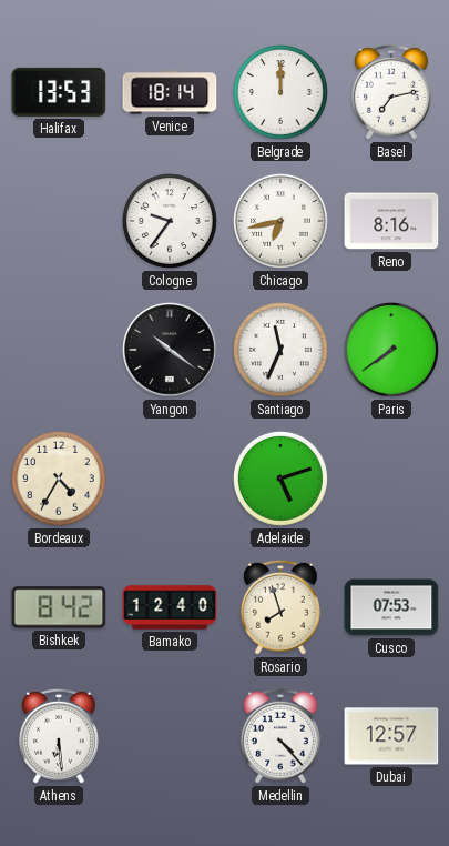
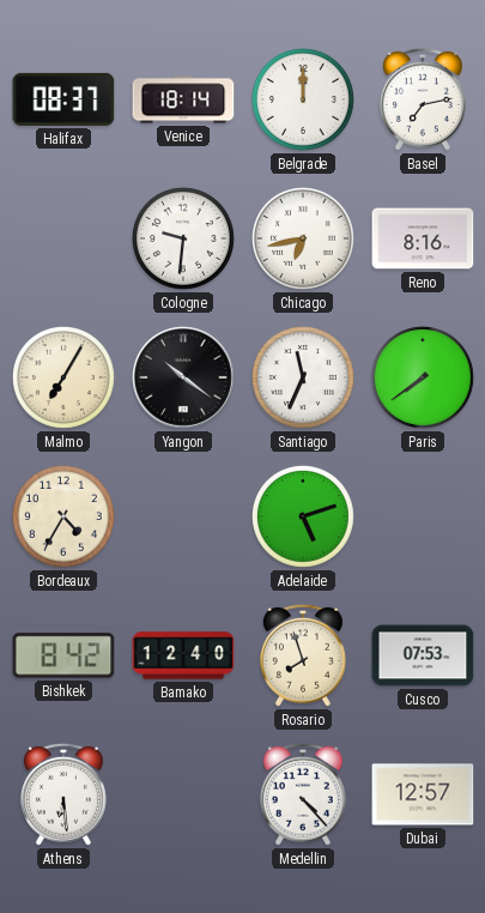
Halifax: 13:53 -> 08:37
Cologne: 9:36 -> 9:31
Malmo: none -> 7:05
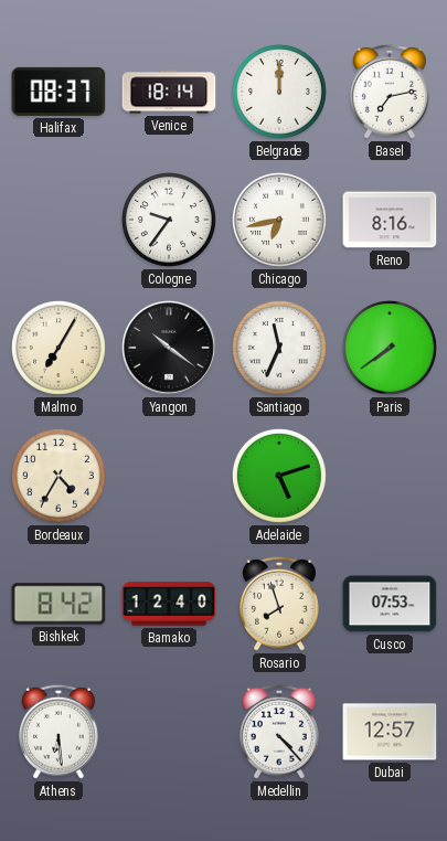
Cologne: 9:31 -> 9:36
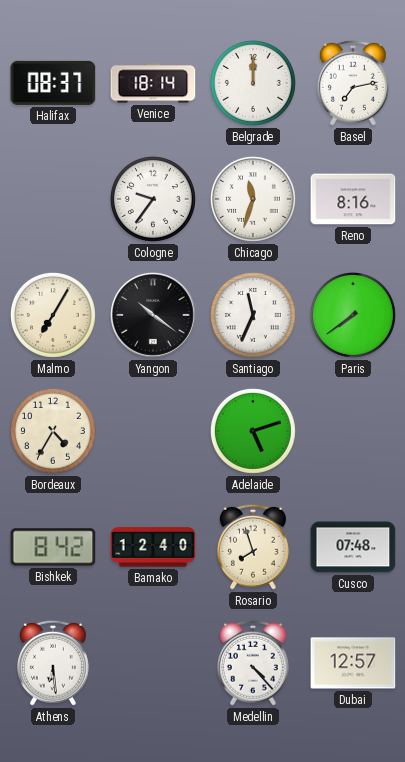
Chicago: 6:43 -> 11:33
Cusco: 07:53 -> 07:48
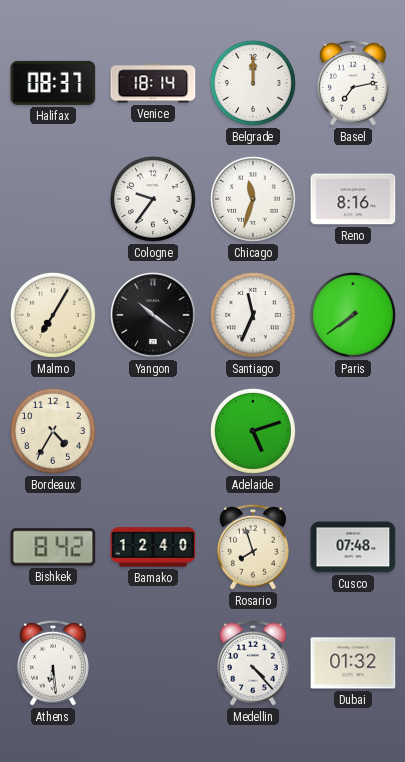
Dubai: 12:57 -> 01:32
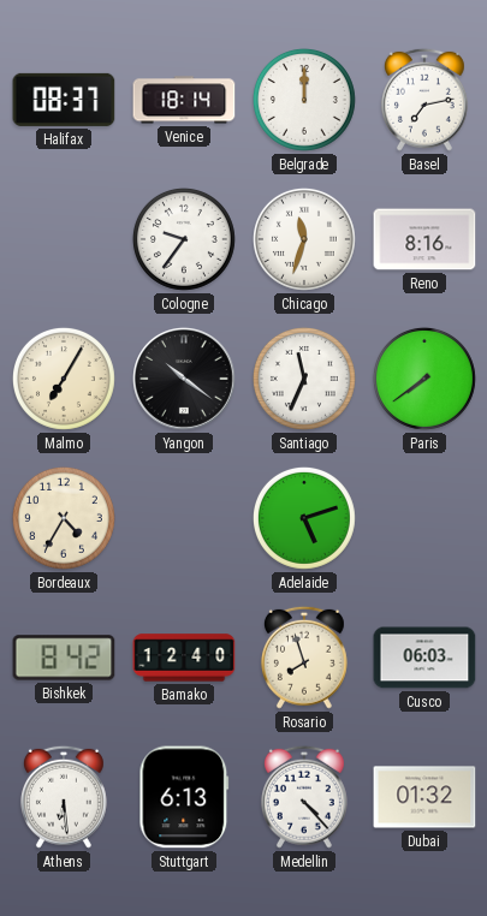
Cusco: 07:48 -> 06:03
Stuttgart: none -> 6:13
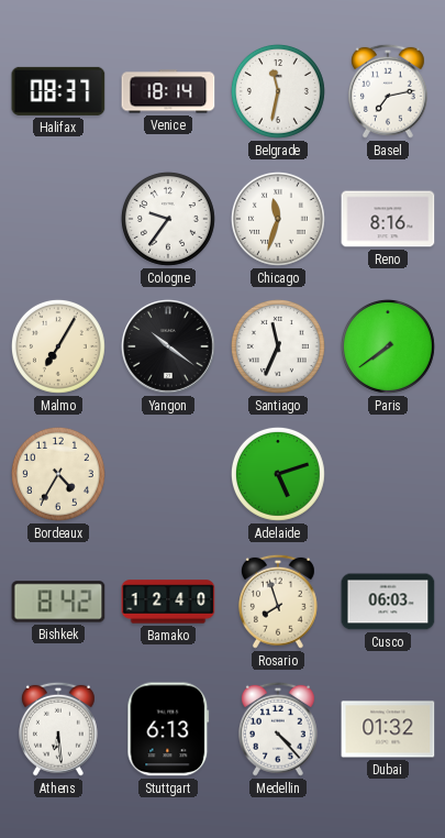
Belgrade: 12:00 -> 11:32
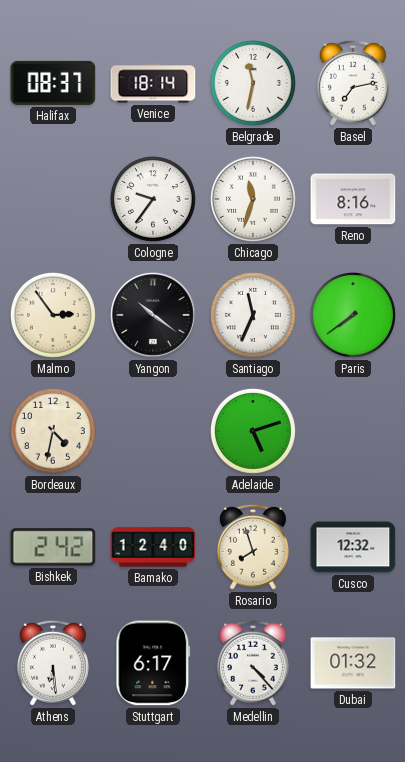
Malmo: 7:05 -> 2:54
Bordeaux: 4:35 -> 4:32
Bishkek: 8:42 -> 2:42
Cusco: 06:03 -> 12:32
Stuttgart: 6:13 -> 6:17
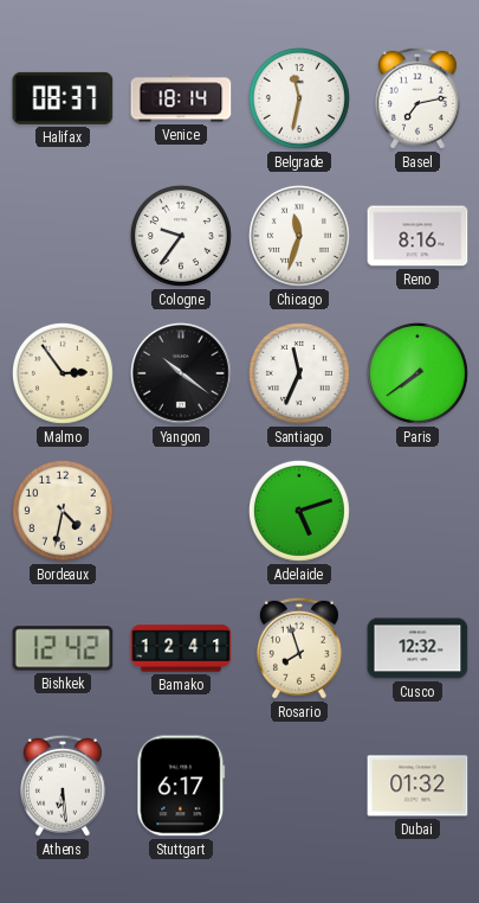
Bishkek: 2:42 -> 12:42
Bamako: 12:40 -> 12:41
Medellin: 4:23 -> none
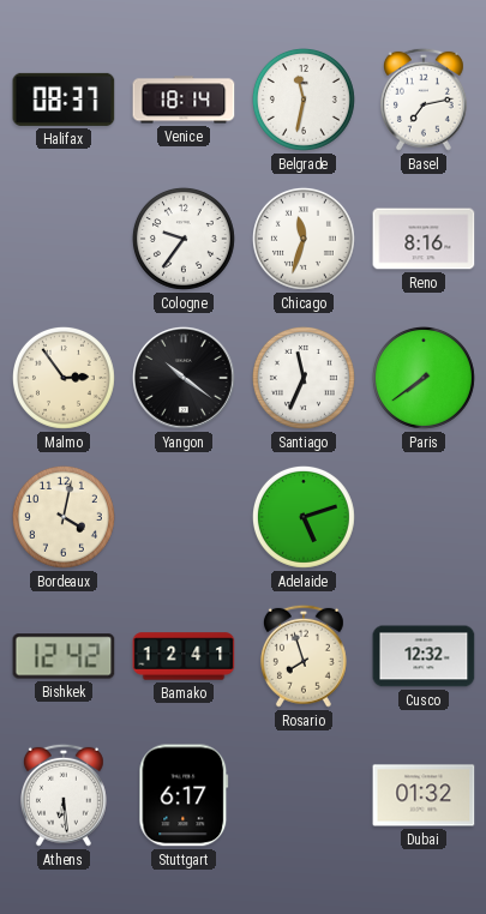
Bordeaux: 4:32 -> 4:02
